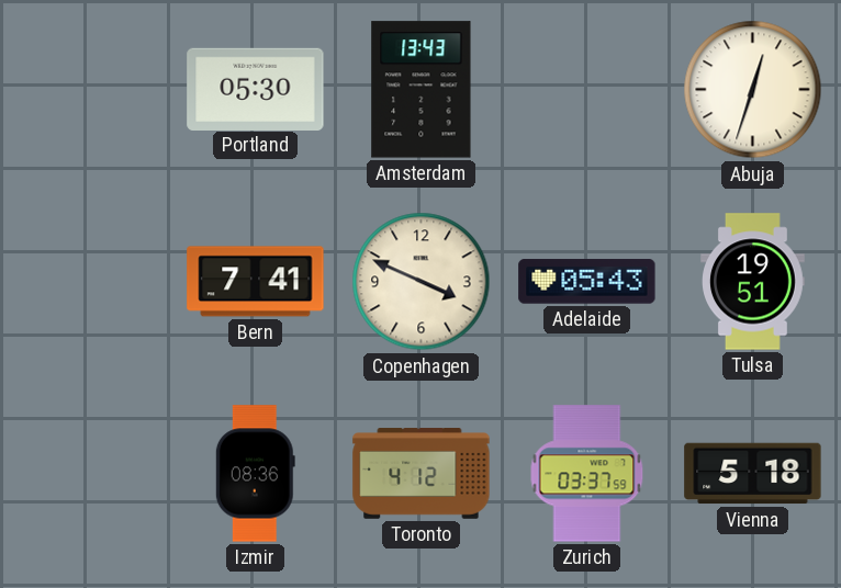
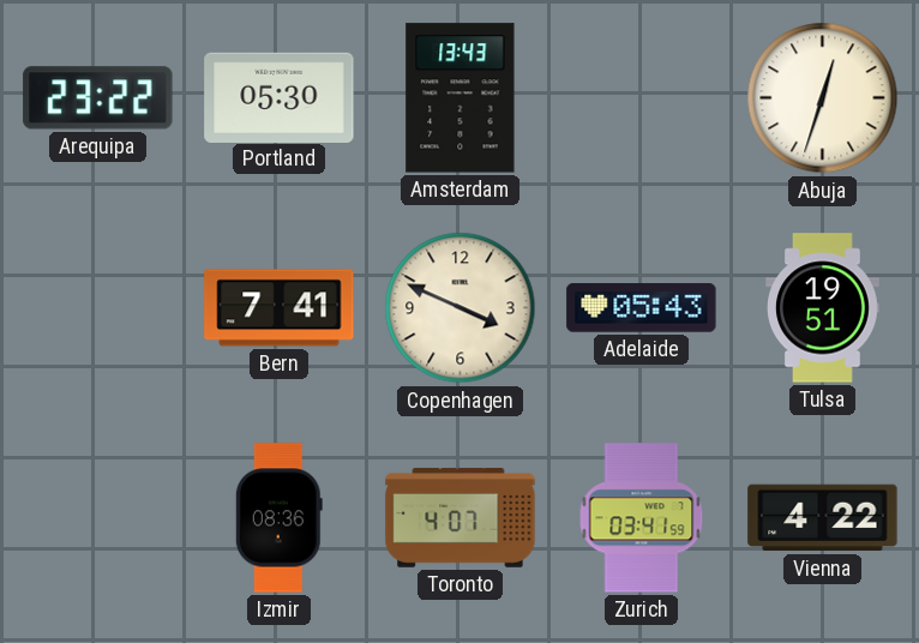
Arequipa: none -> 23:22
Toronto: 4:12 -> 4:07
Zurich: 03:37 -> 03:41
Vienna: 5:18 -> 4:22
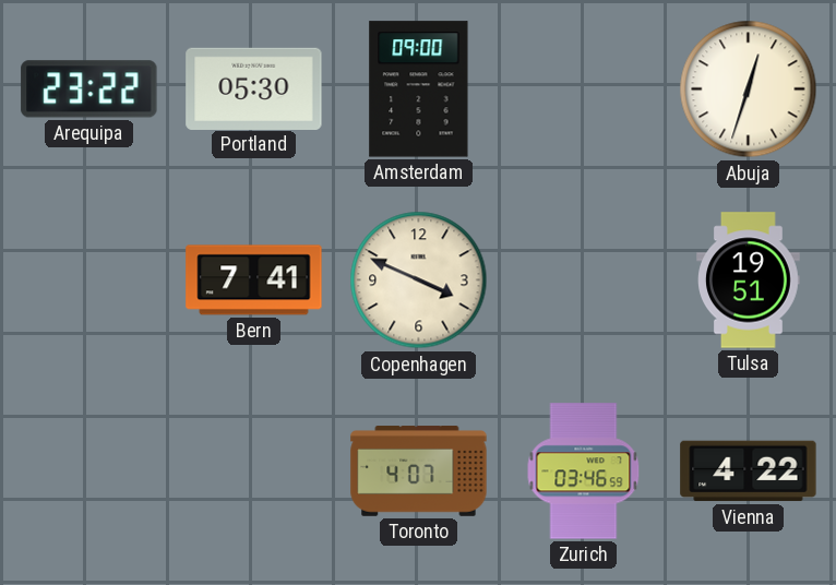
Amsterdam: 13:43 -> 09:00
Adelaide: 05:43 -> none
Izmir: 08:36 -> none
Zurich: 03:41 -> 03:46
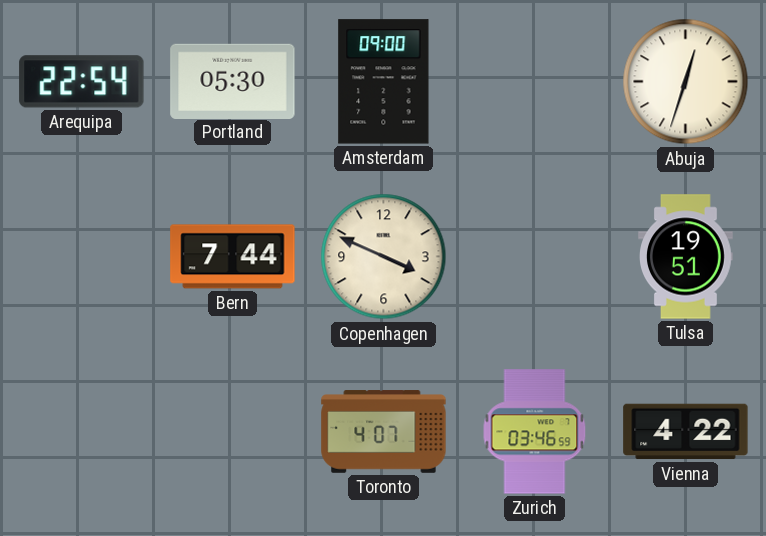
Arequipa: 23:22 -> 22:54
Bern: 7:41 -> 7:44
